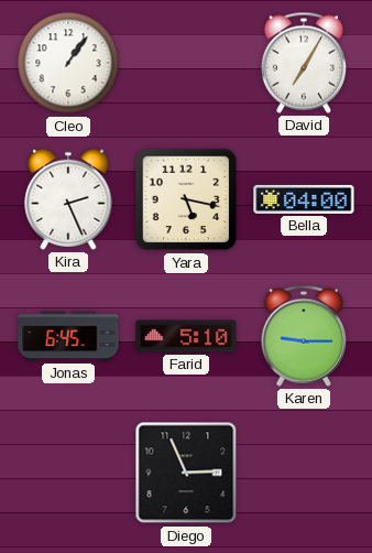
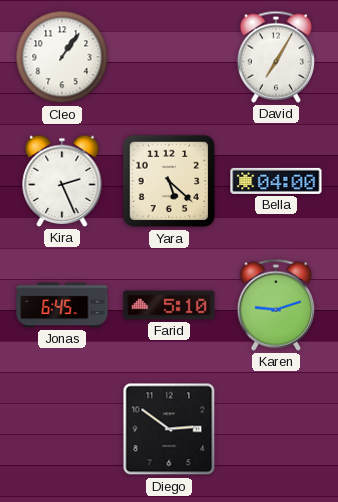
Yara: 5:17 -> 5:22
Karen: 9:15 -> 9:12
Diego: 2:56 -> 2:51
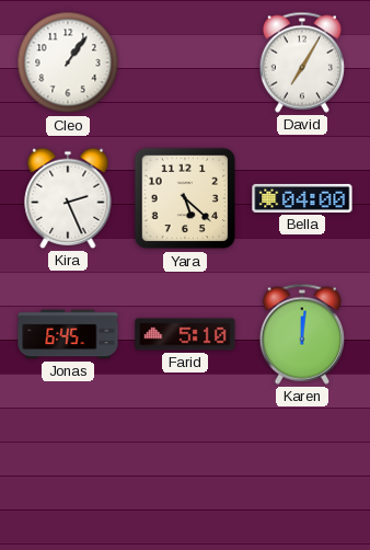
Karen: 9:12 -> 12:01
Diego: 2:51 -> none
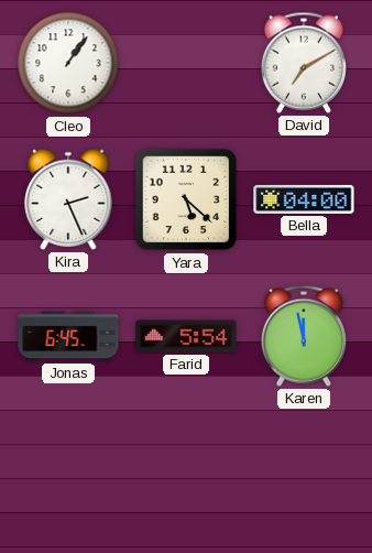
David: 7:05 -> 7:10
Farid: 5:10 -> 5:54
Karen: 12:01 -> 11:58
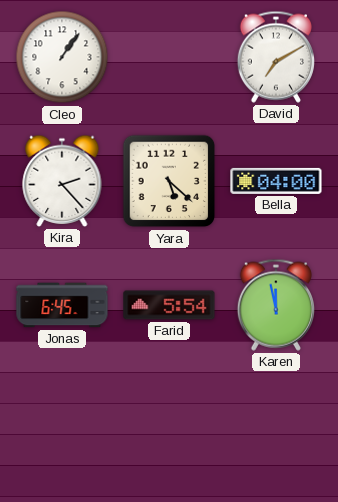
Kira: 2:26 -> 2:23
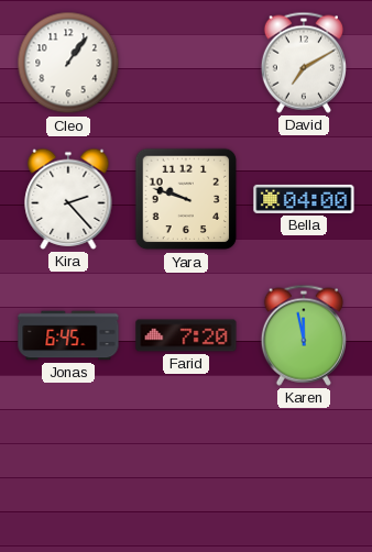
Yara: 5:22 -> 9:48
Farid: 5:54 -> 7:20
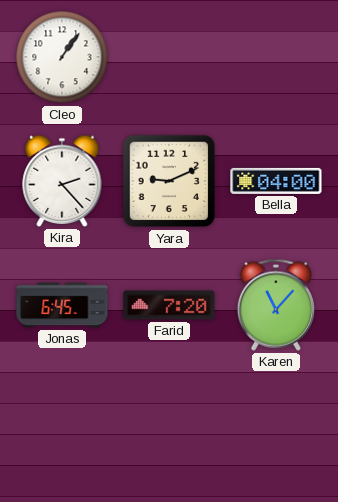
David: 7:10 -> none
Yara: 9:48 -> 9:11
Karen: 11:58 -> 11:07
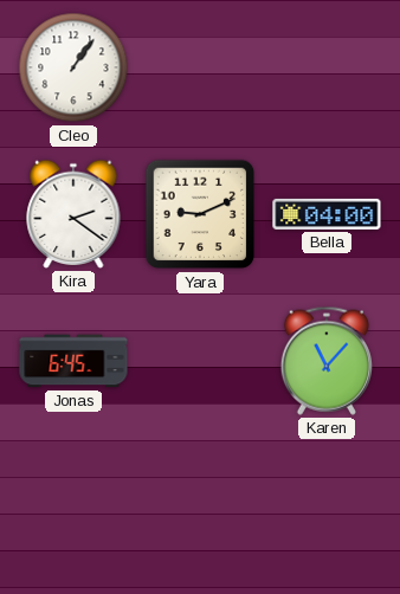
Kira: 2:23 -> 2:21
Farid: 7:20 -> none
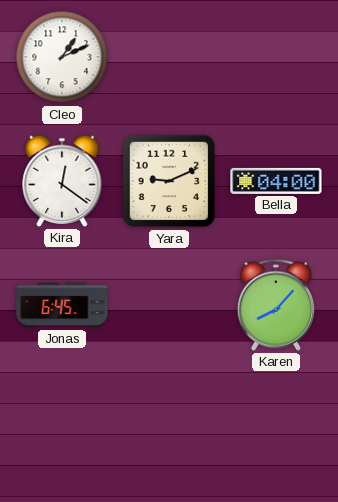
Cleo: 1:06 -> 1:11
Kira: 2:21 -> 12:21
Karen: 11:07 -> 8:07
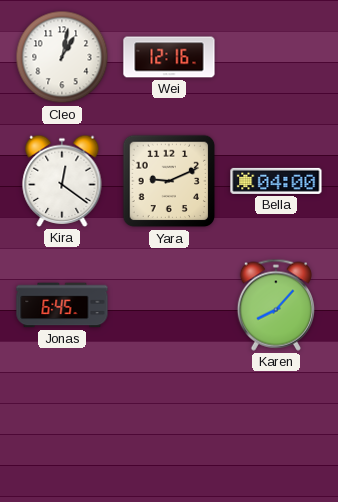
Cleo: 1:11 -> 1:02
Wei: none -> 12:16
